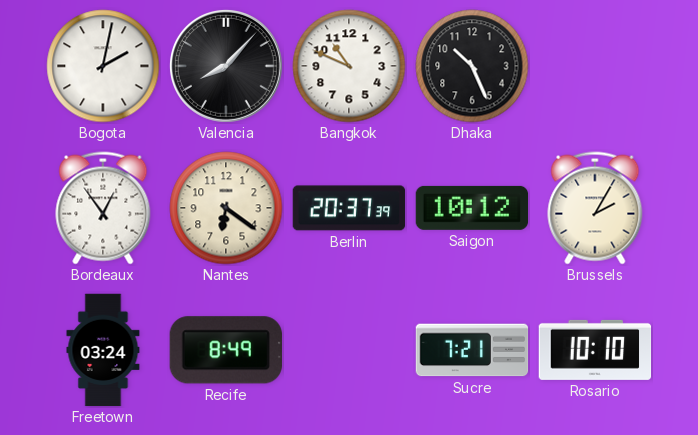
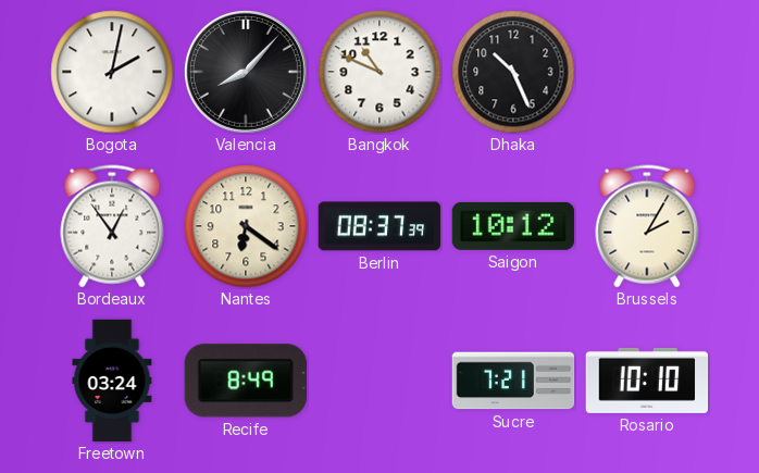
Berlin: 20:37 -> 08:37
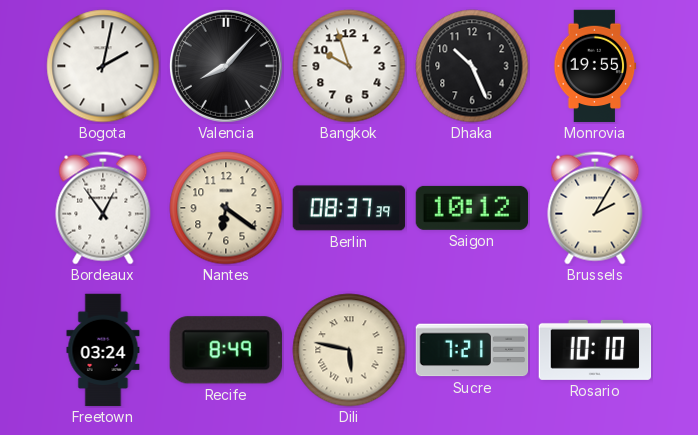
Bangkok: 10:49 -> 9:57
Monrovia: none -> 19:55
Dili: none -> 5:47
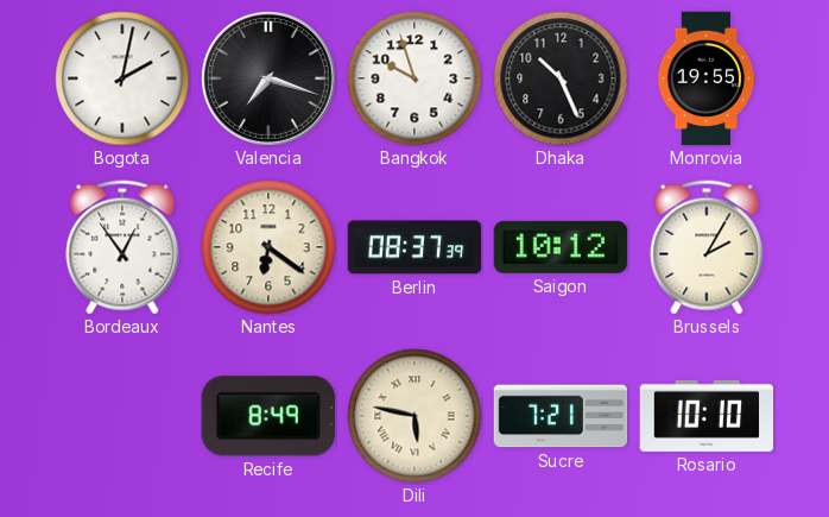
Valencia: 8:07 -> 7:18
Freetown: 03:24 -> none
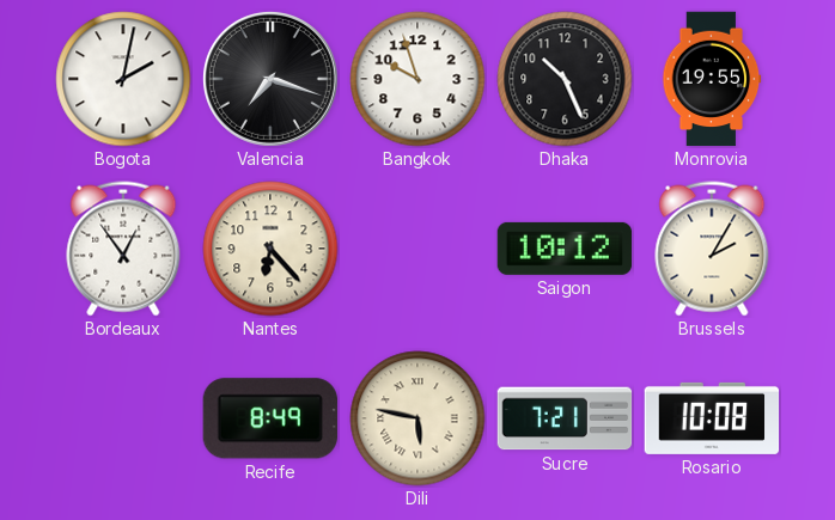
Nantes: 6:21 -> 6:23
Berlin: 08:37 -> none
Rosario: 10:10 -> 10:08
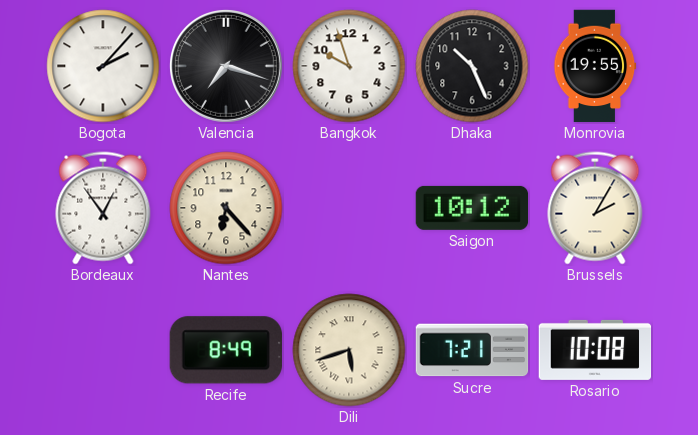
Bogota: 2:02 -> 2:07
Dili: 5:47 -> 5:42
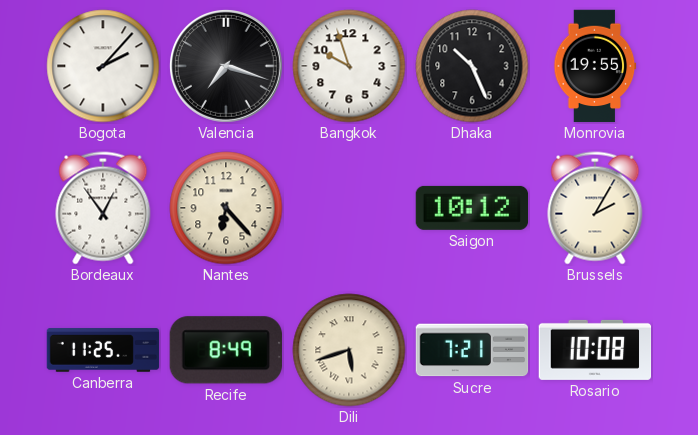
Canberra: none -> 11:25
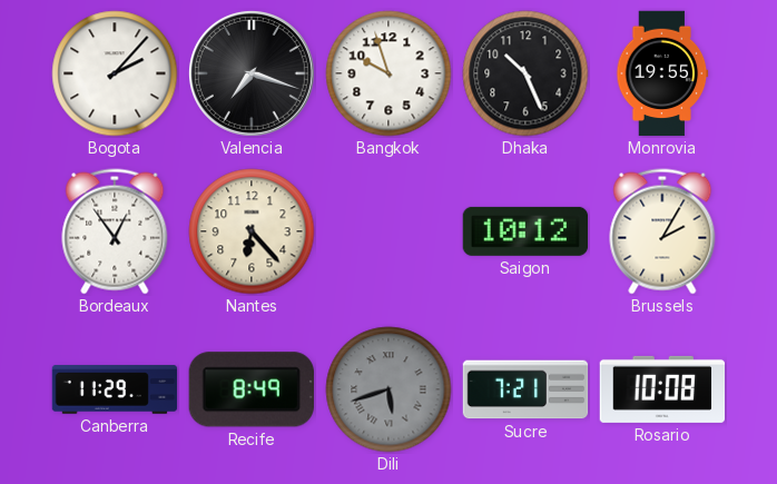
Canberra: 11:25 -> 11:29
Dili dial: cream -> grey
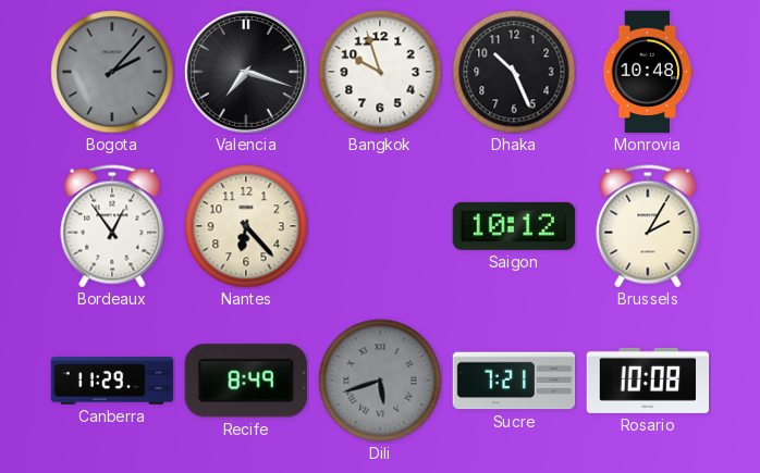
Bogota dial: white -> grey
Monrovia: 19:55 -> 10:48
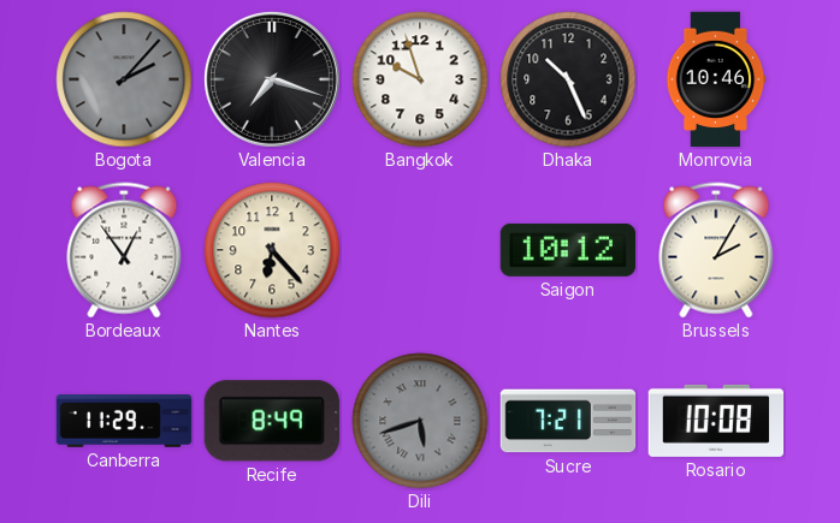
Monrovia: 10:48 -> 10:46
